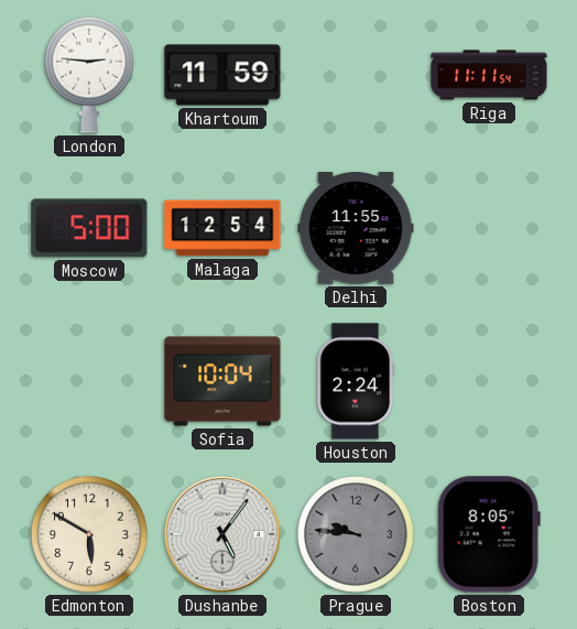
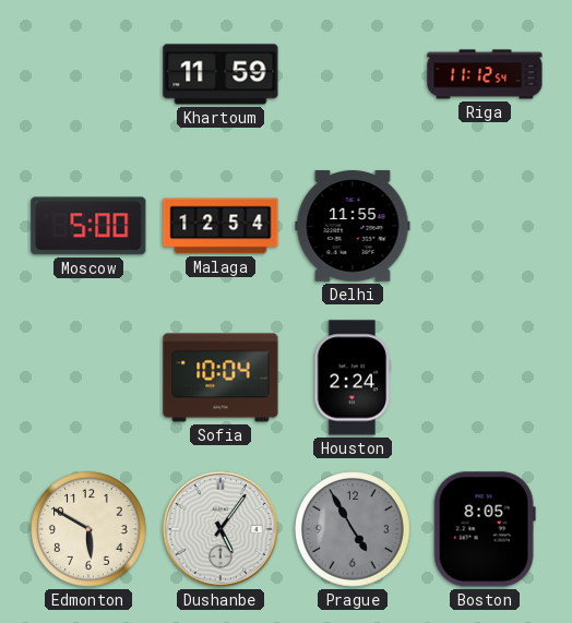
London: 2:46 -> none
Riga: 11:11 -> 11:12
Prague: 9:46 -> 4:55
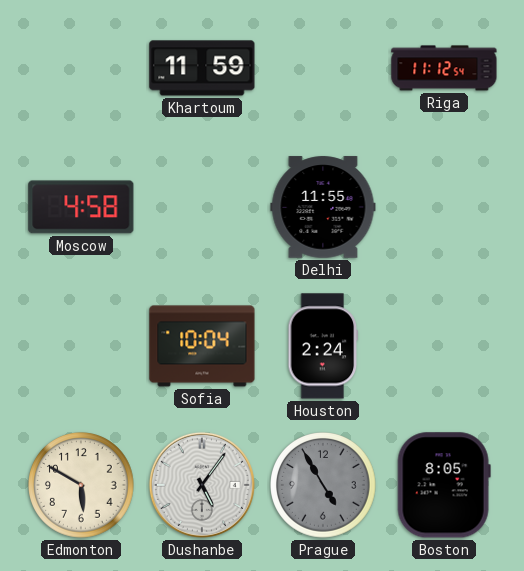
Moscow: 5:00 -> 4:58
Malaga: 12:54 -> none
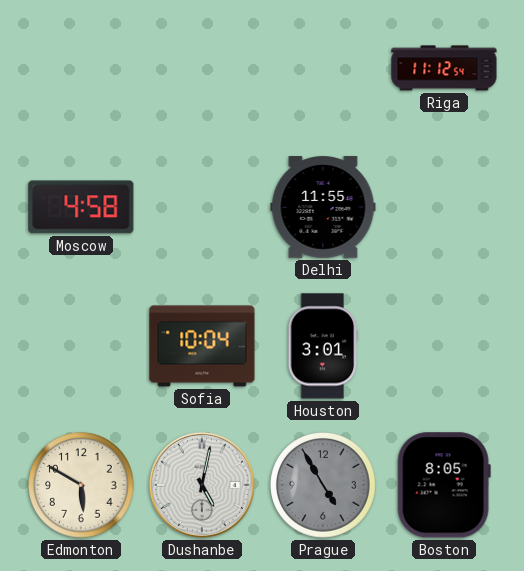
Khartoum: 11:59 -> none
Houston: 2:24 -> 3:01
Dushanbe: 5:06 -> 5:02
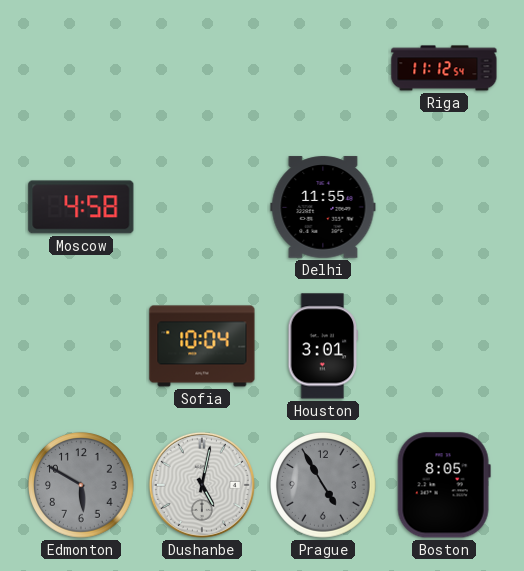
Edmonton dial: cream -> grey
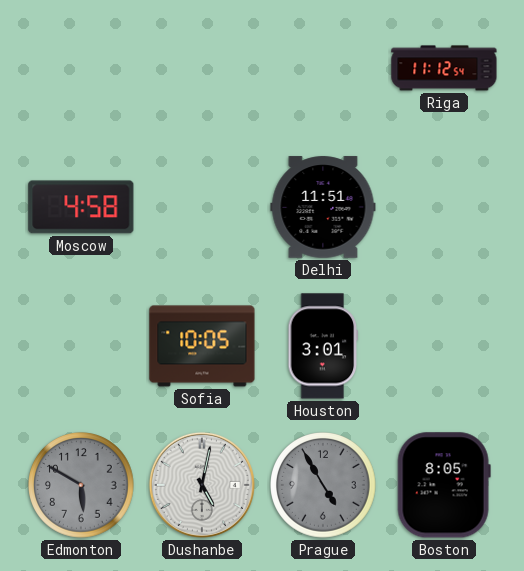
Delhi: 11:55 -> 11:51
Sofia: 10:04 -> 10:05
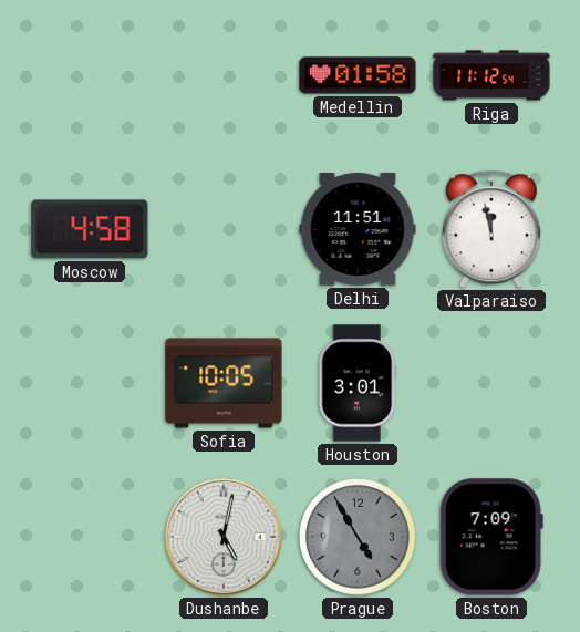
Medellin: none -> 01:58
Valparaiso: none -> 11:58
Edmonton: 5:50 -> none
Boston: 8:05 -> 7:09
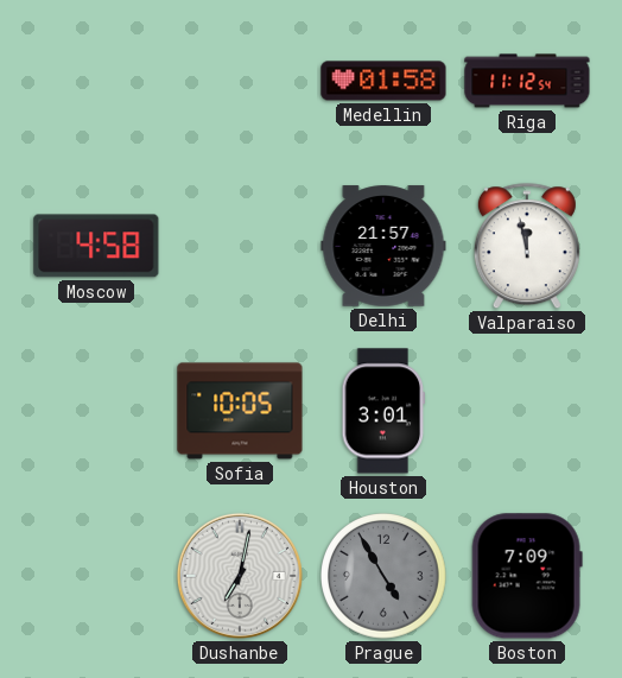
Delhi: 11:51 -> 21:57
Dushanbe: 5:02 -> 7:02
